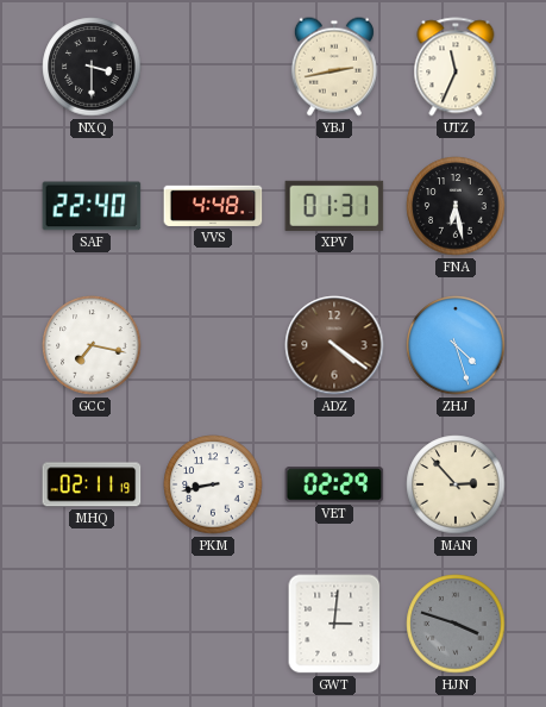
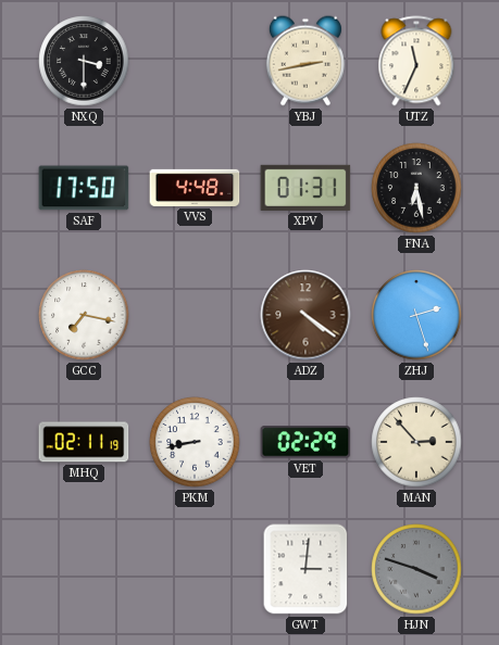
SAF: 22:40 -> 17:50
ZHJ: 4:27 -> 2:27
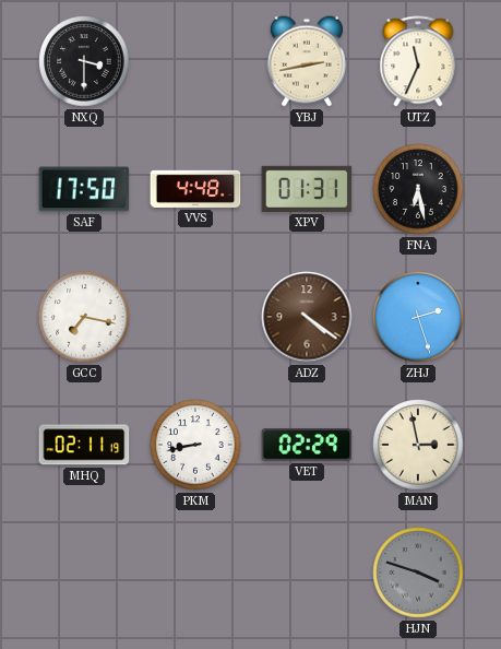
MAN: 2:53 -> 2:58
GWT: 3:01 -> none
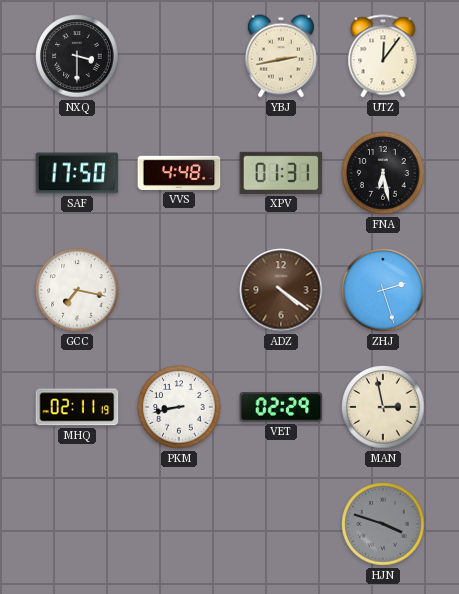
UTZ: 11:34 -> 12:06
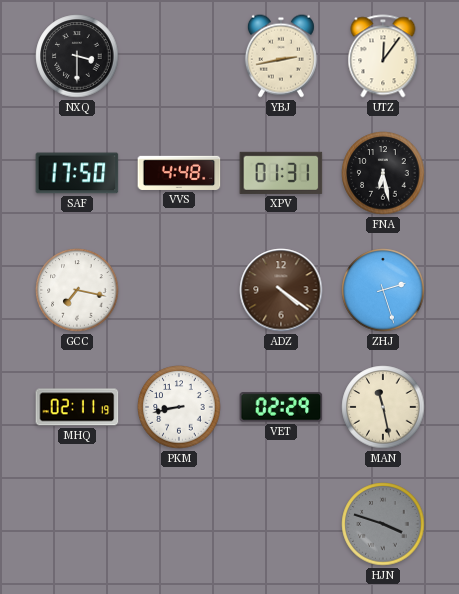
MAN: 2:58 -> 11:28
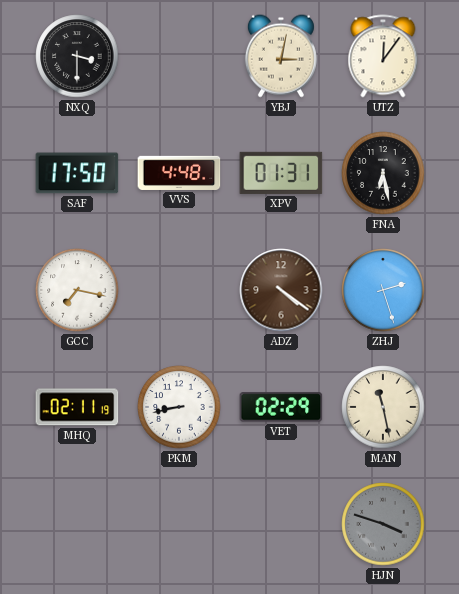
YBJ: 2:43 -> 3:02
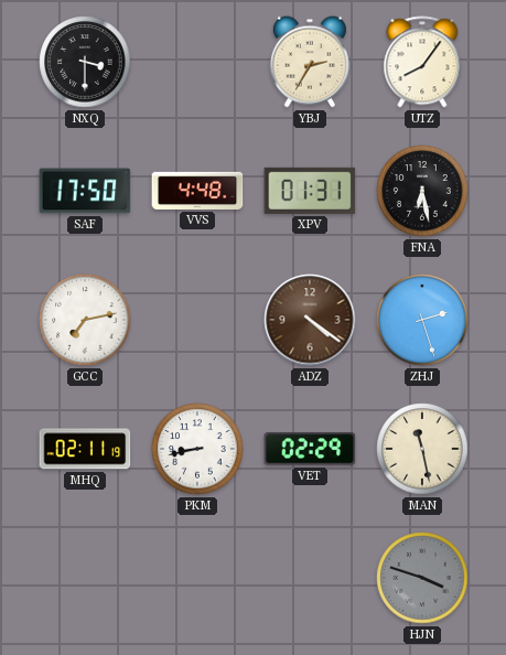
YBJ: 3:02 -> 2:35
UTZ: 12:06 -> 8:06
GCC: 7:17 -> 7:13
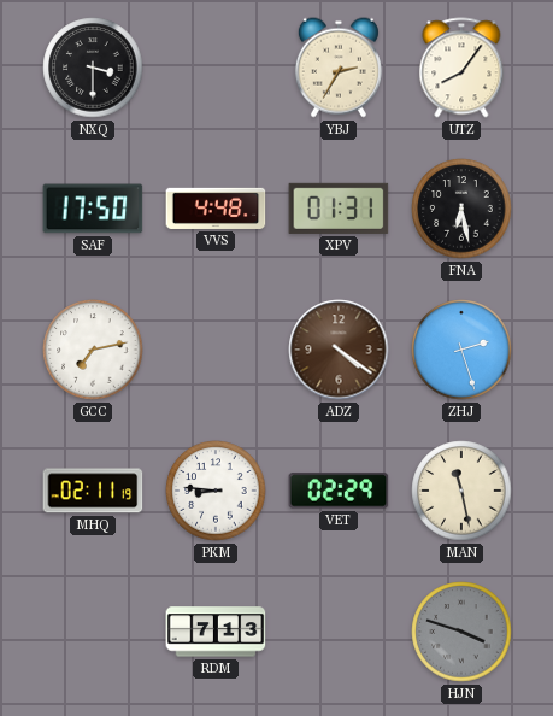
PKM: 8:43 -> 8:46
RDM: none -> 7:13
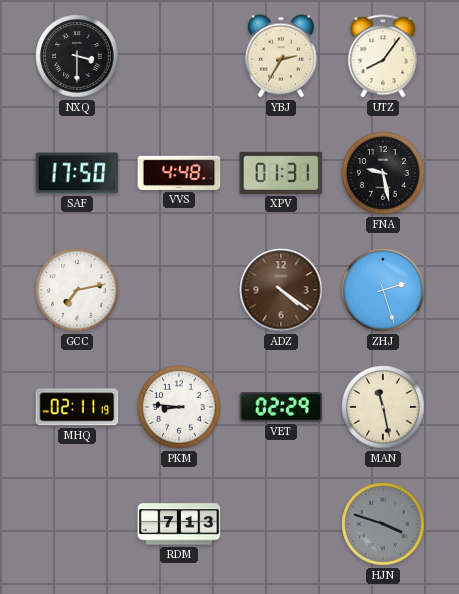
FNA: 6:28 -> 9:28
